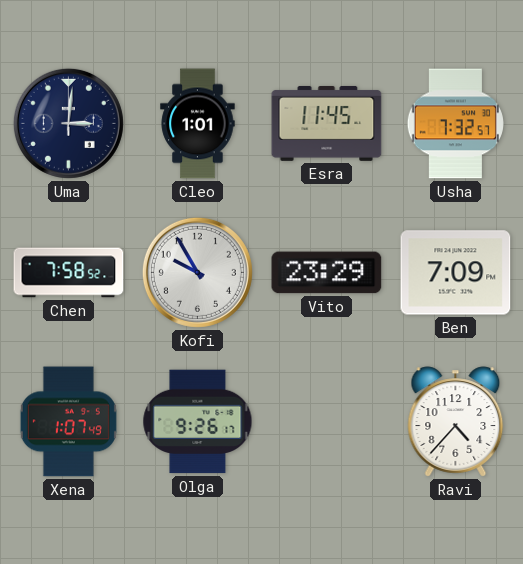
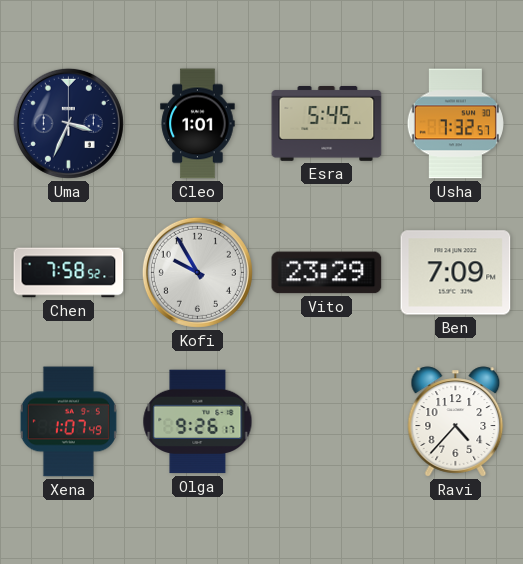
Uma: 3:01 -> 3:34
Esra: 11:45 -> 5:45
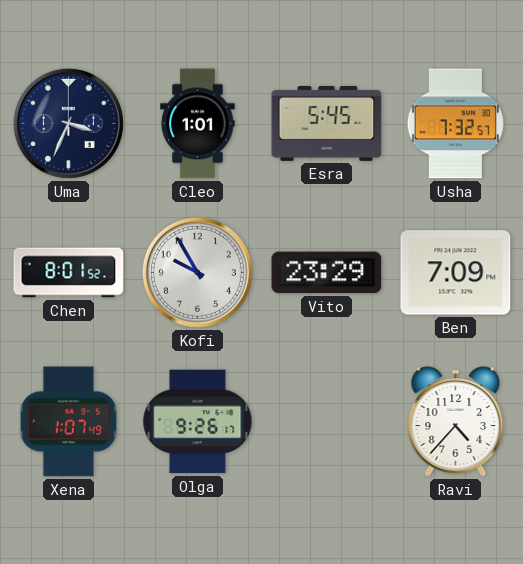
Chen: 7:58 -> 8:01
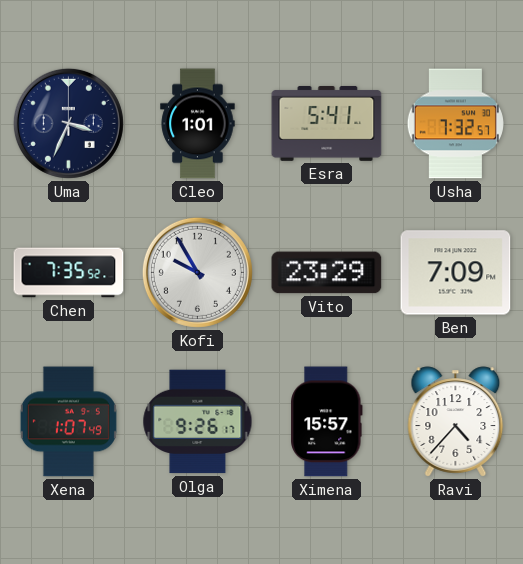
Esra: 5:45 -> 5:41
Chen: 8:01 -> 7:35
Ximena: none -> 15:57
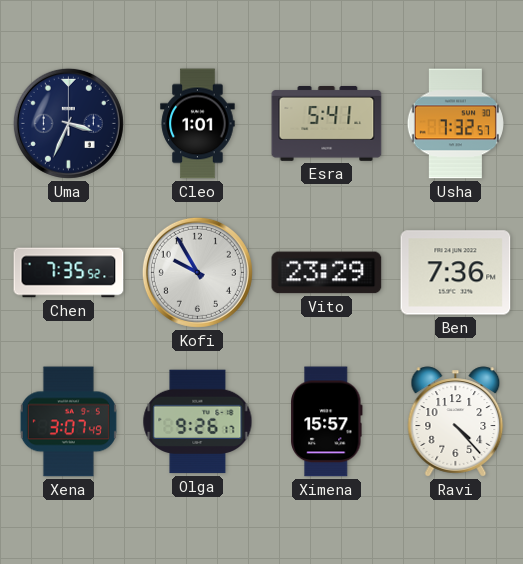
Ben: 7:09 -> 7:36
Xena: 1:07 -> 3:07
Ravi: 4:37 -> 4:23
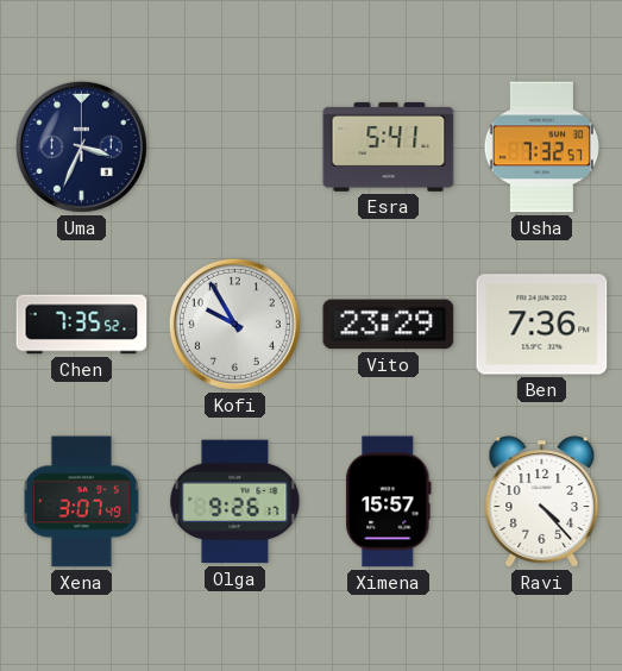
Cleo: 1:01 -> none
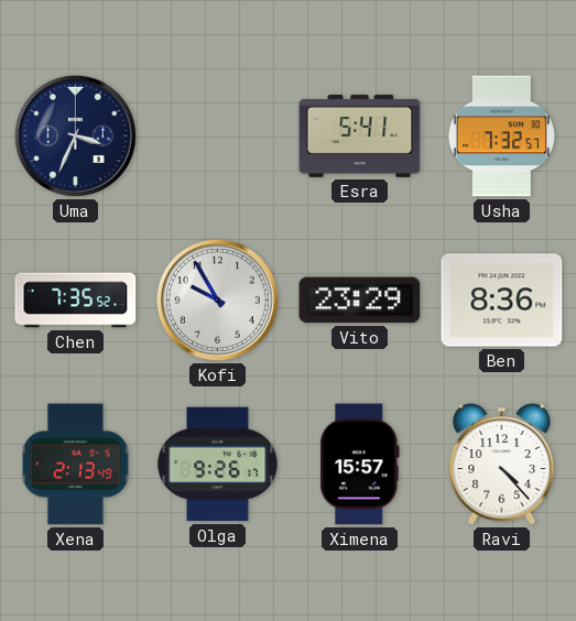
Ben: 7:36 -> 8:36
Xena: 3:07 -> 2:13
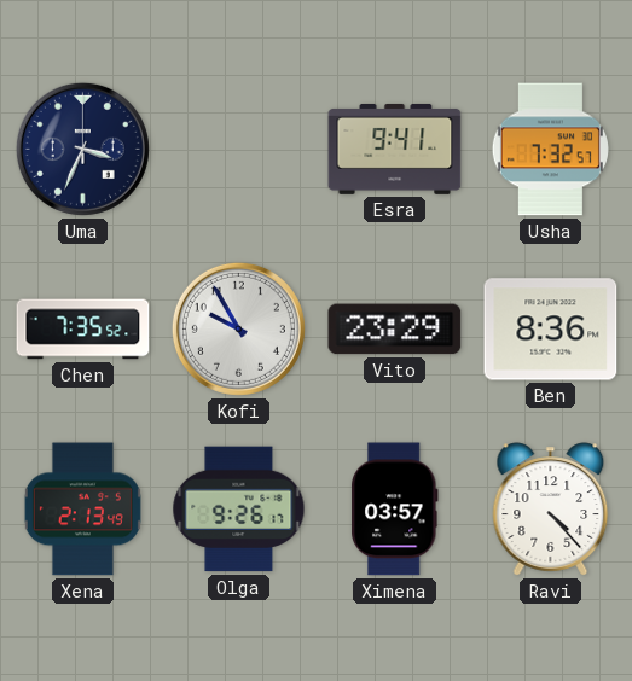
Esra: 5:41 -> 9:41
Ximena: 15:57 -> 03:57
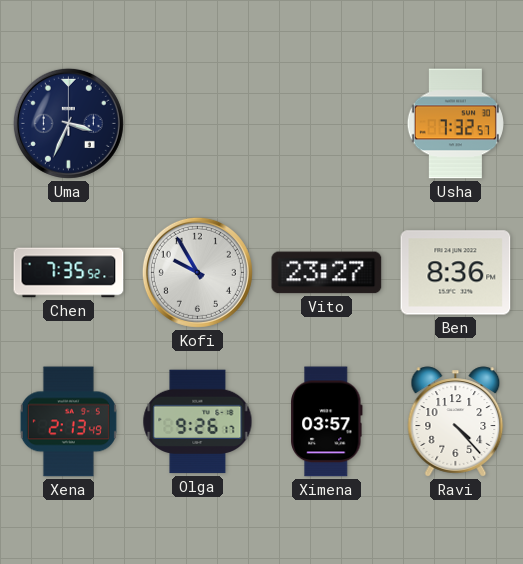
Esra: 9:41 -> none
Vito: 23:29 -> 23:27
